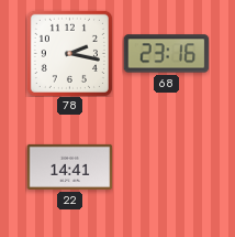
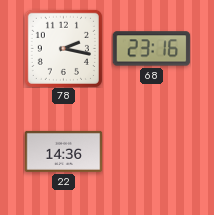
22: 14:41 -> 14:36
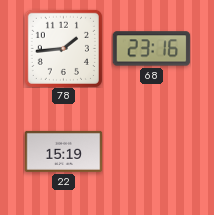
78: 2:17 -> 1:44
22: 14:36 -> 15:19
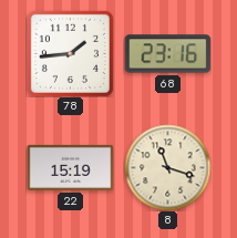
8: none -> 11:18
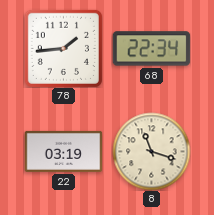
68: 23:16 -> 22:34
22: 15:19 -> 03:19
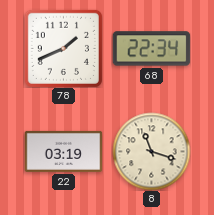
78: 1:44 -> 1:41
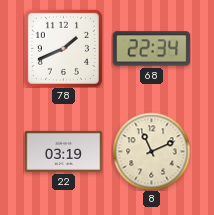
8: 11:18 -> 11:11
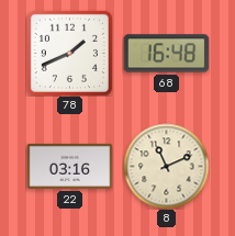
68: 22:34 -> 16:48
22: 03:19 -> 03:16
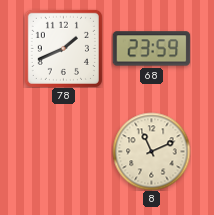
68: 16:48 -> 23:59
22: 03:16 -> none
